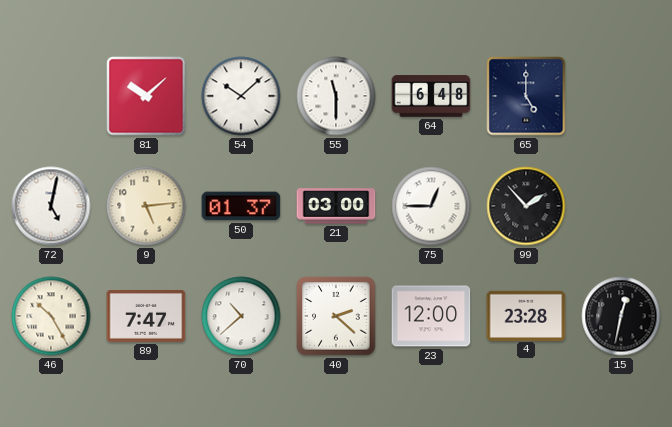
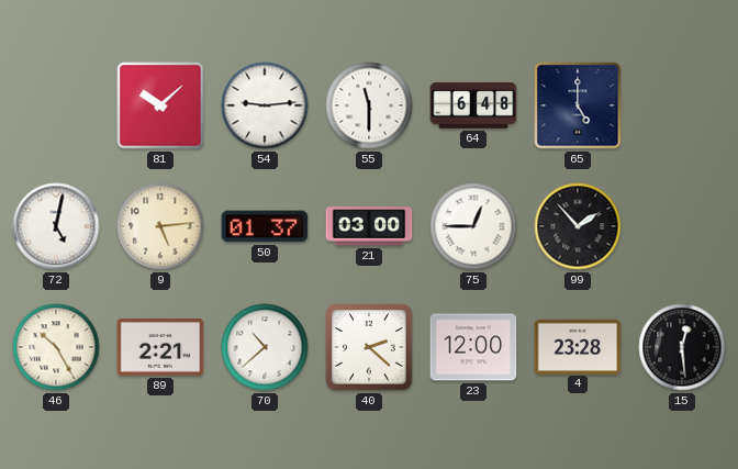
54: 10:08 -> 9:14
89: 7:47 -> 2:21
15: 12:32 -> 12:29
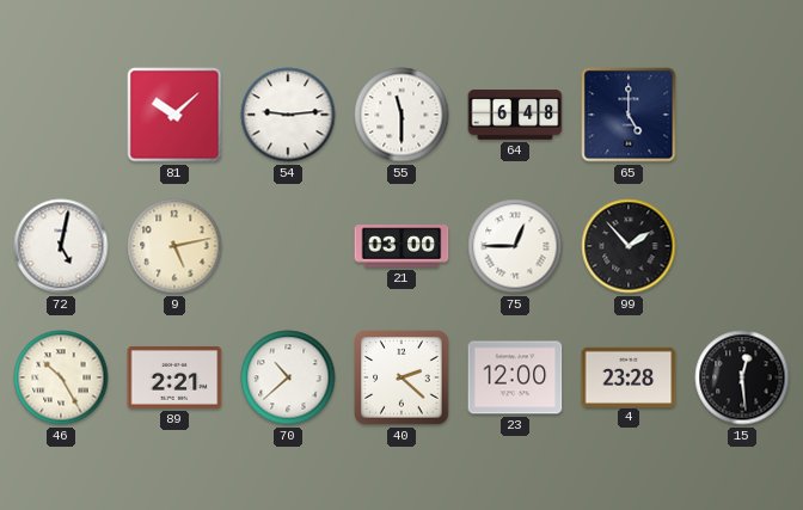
9: 5:14 -> 5:13
50: 01:37 -> none
